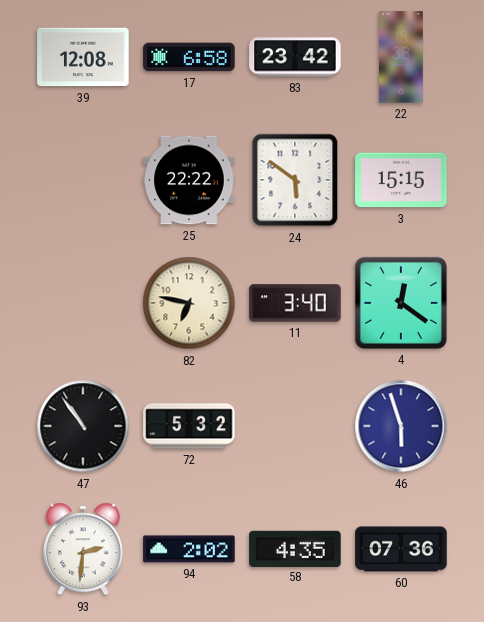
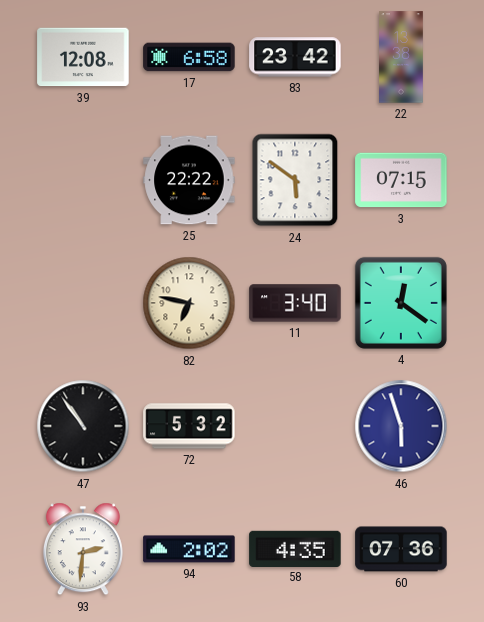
3: 15:15 -> 07:15
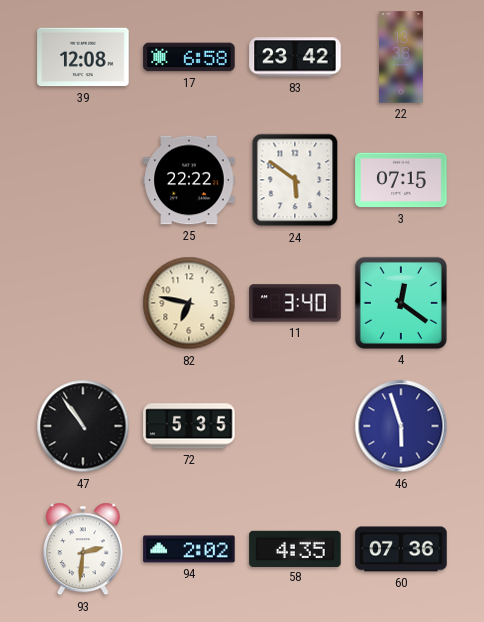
72: 5:32 -> 5:35
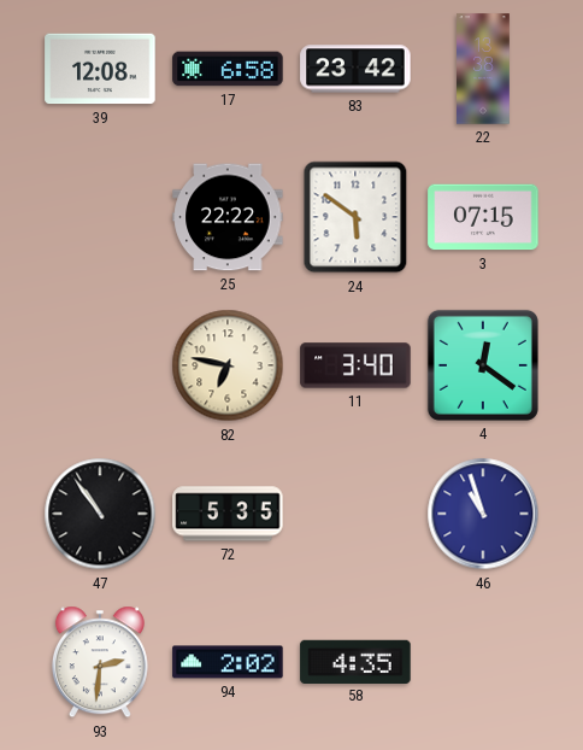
46: 5:57 -> 10:57
60: 07:36 -> none
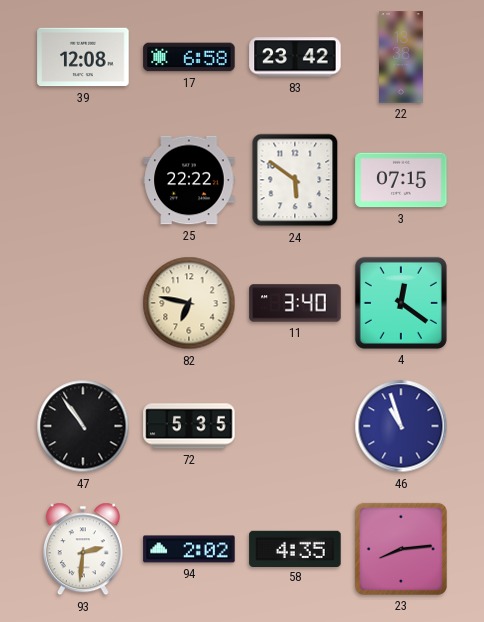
23: none -> 8:14
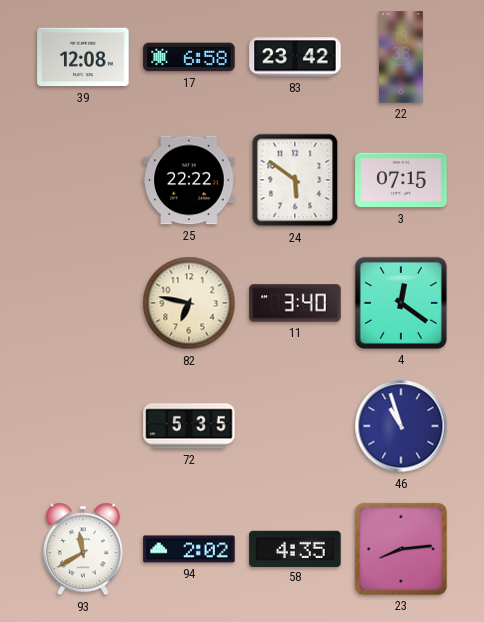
47: 10:54 -> none
93: 2:31 -> 11:40
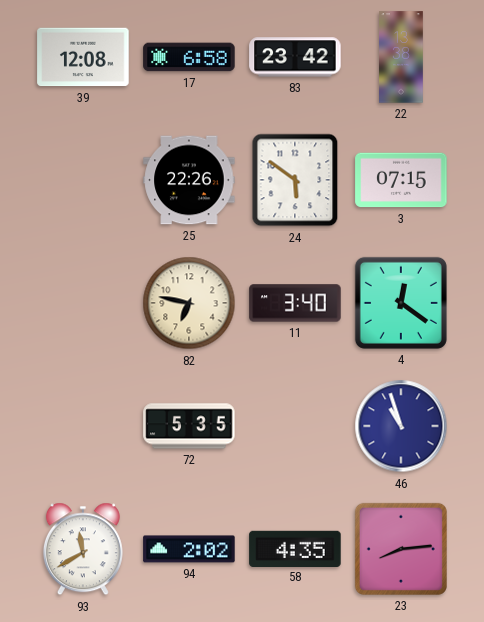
25: 22:22 -> 22:26
